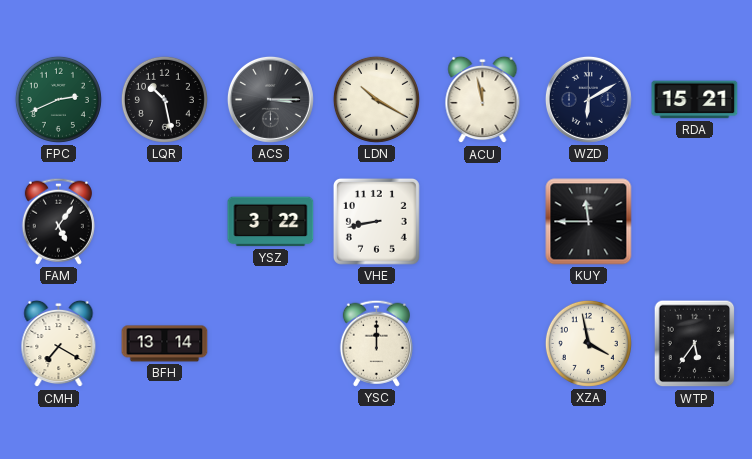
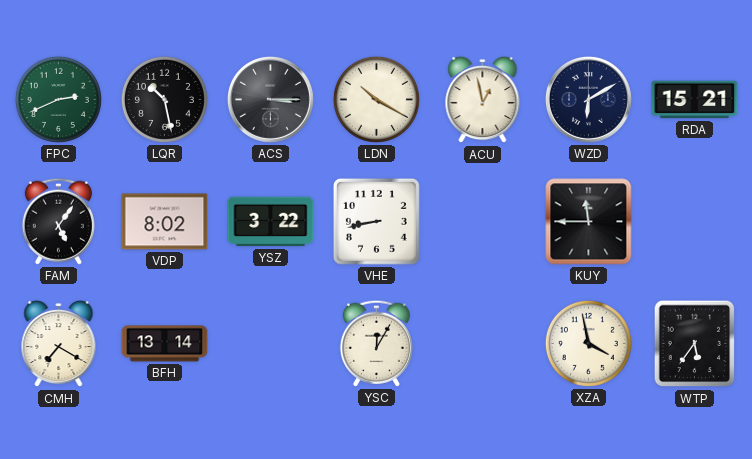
ACU: 11:58 -> 12:58
VDP: none -> 8:02
YSC: 12:00 -> 12:05
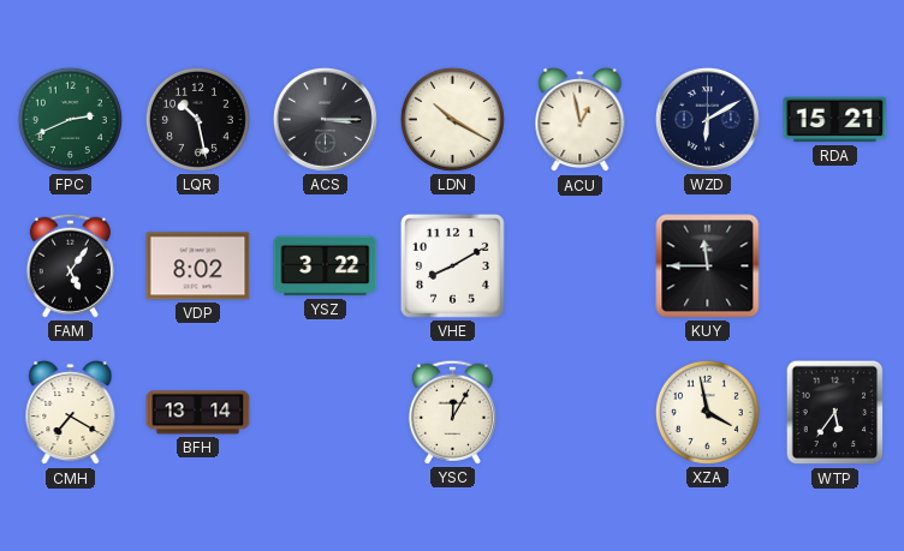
VHE: 8:43 -> 8:10
